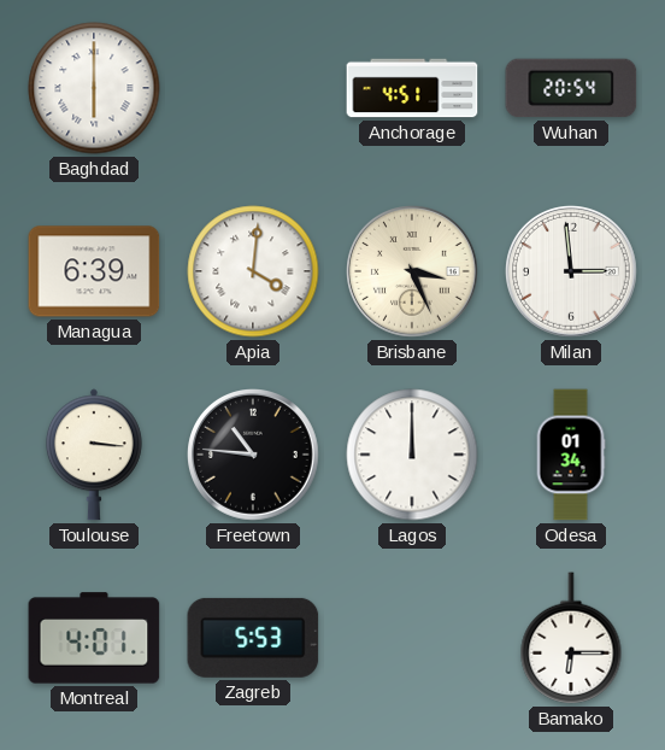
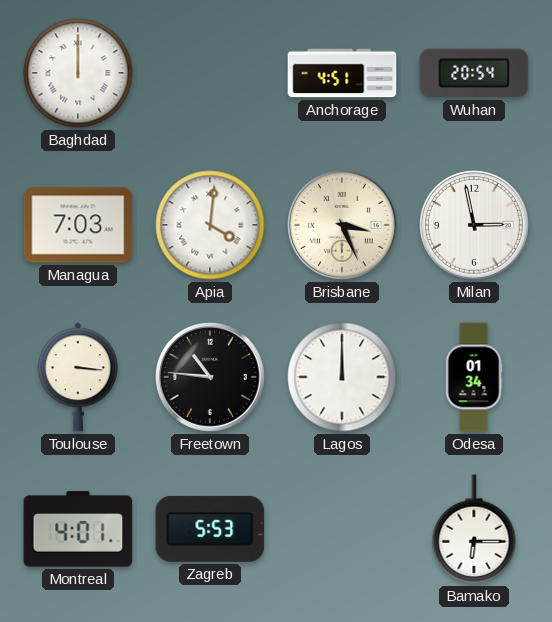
Baghdad: 6:00 -> 12:00
Managua: 6:39 -> 7:03
Milan: 2:59 -> 2:58
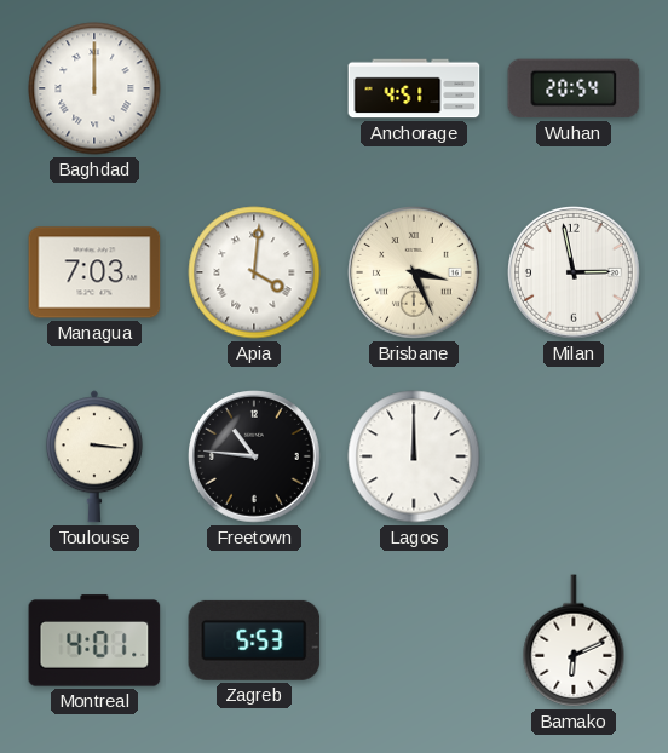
Odesa: 01:34 -> none
Bamako: 6:15 -> 6:11
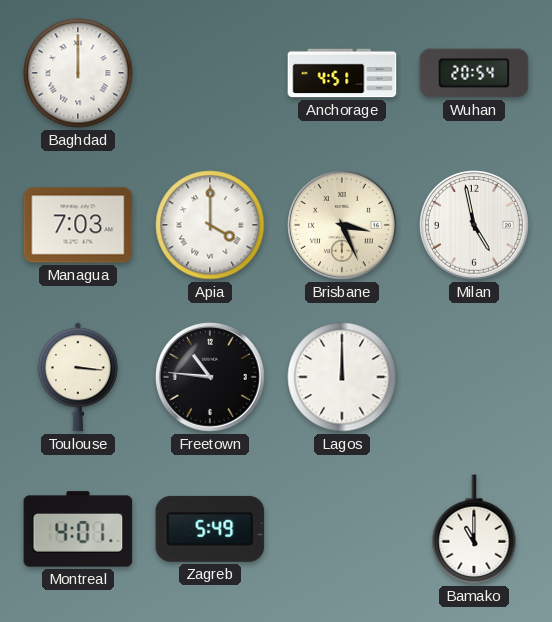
Apia: 4:01 -> 4:00
Milan: 2:58 -> 4:58
Zagreb: 5:53 -> 5:49
Bamako: 6:11 -> 11:00
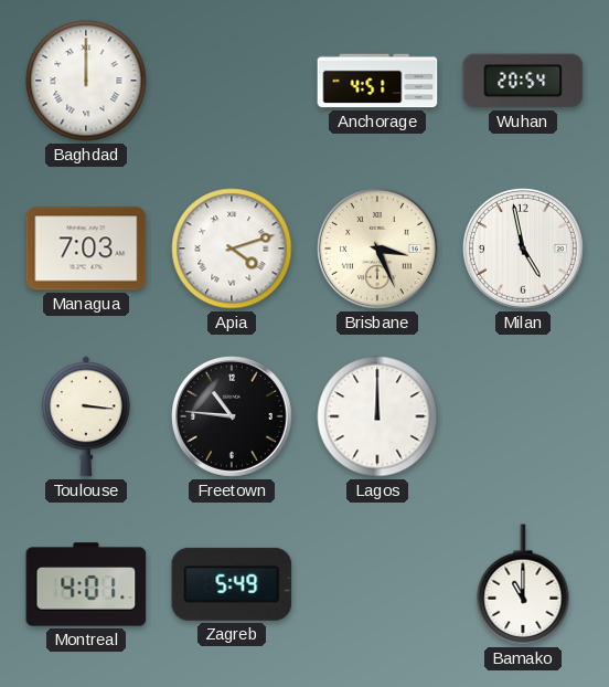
Apia: 4:00 -> 4:12
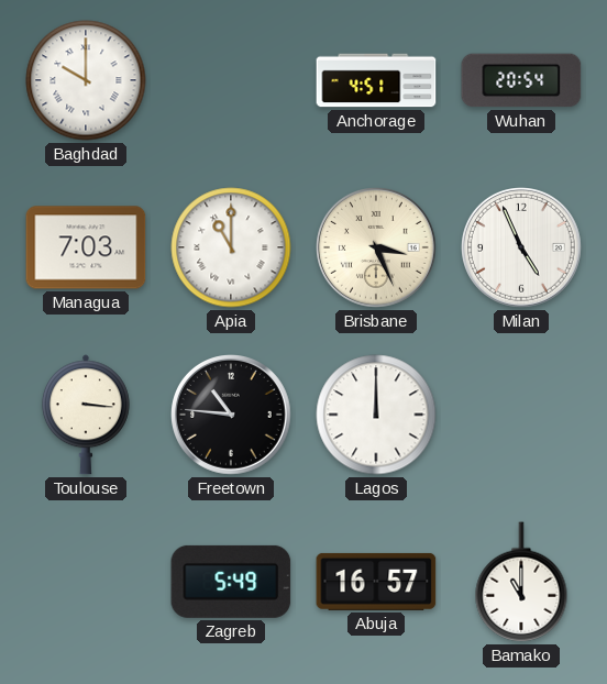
Baghdad: 12:00 -> 10:00
Apia: 4:12 -> 11:00
Milan: 4:58 -> 4:56
Montreal: 4:01 -> none
Abuja: none -> 16:57
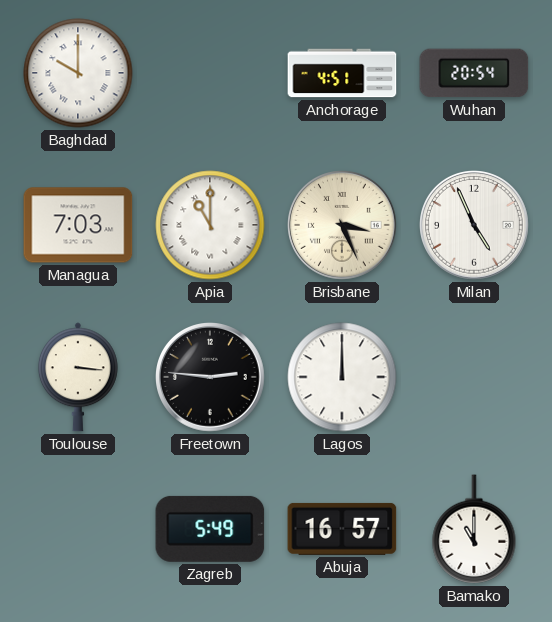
Freetown: 10:46 -> 2:46
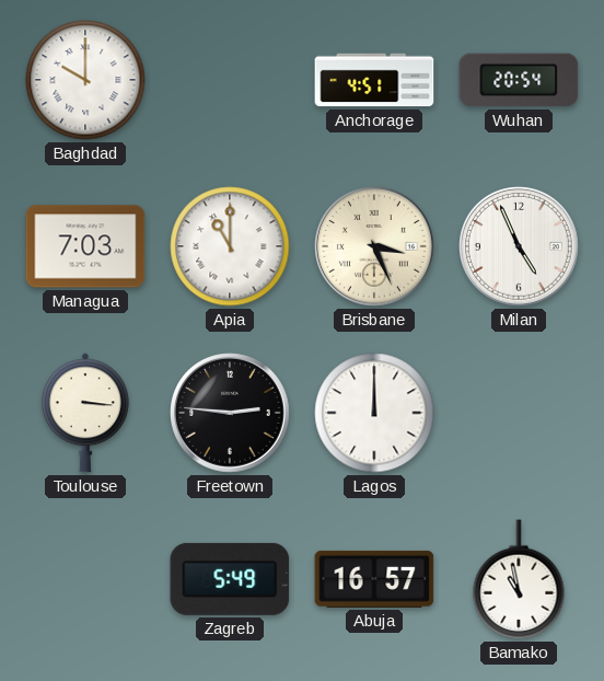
Bamako: 11:00 -> 10:58
